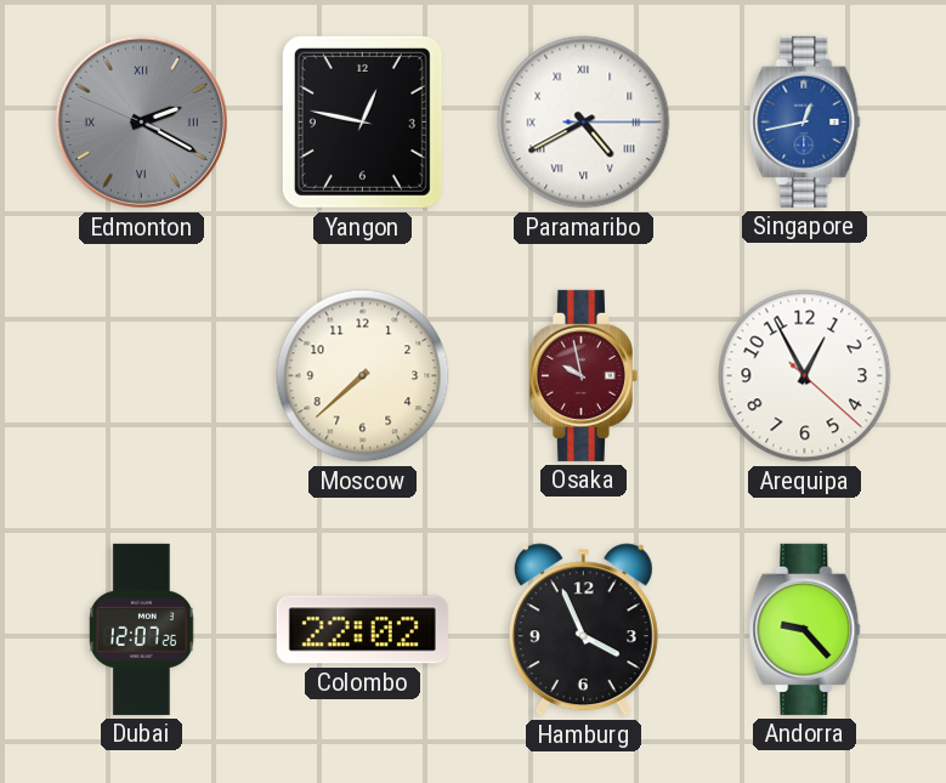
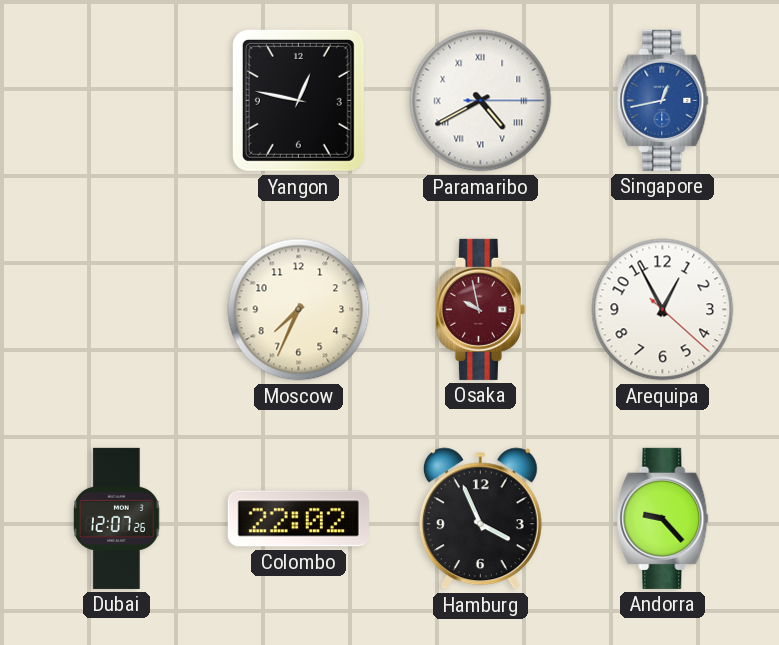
Edmonton: 2:19 -> none
Moscow: 7:38 -> 7:34
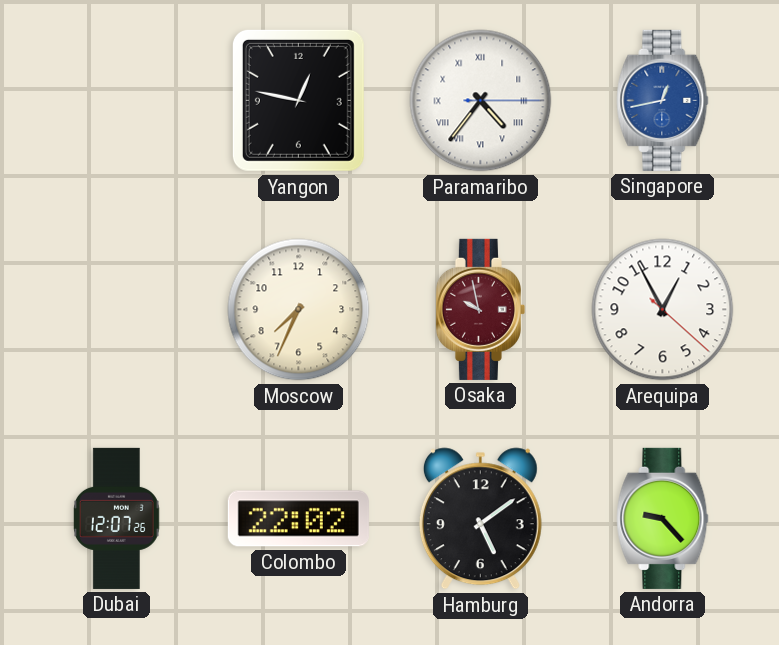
Paramaribo: 4:40 -> 4:36
Hamburg: 3:56 -> 5:09
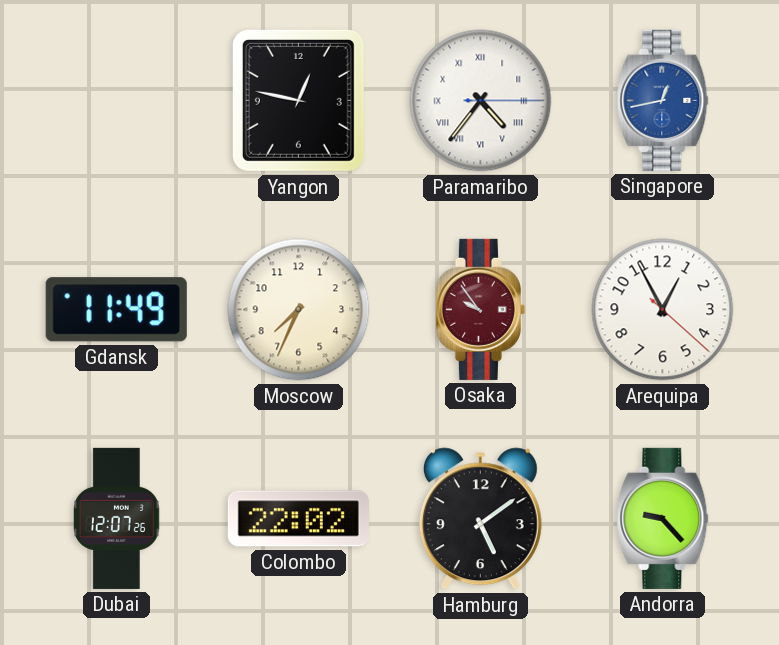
Gdansk: none -> 11:49
Osaka: 9:58 -> 9:54
